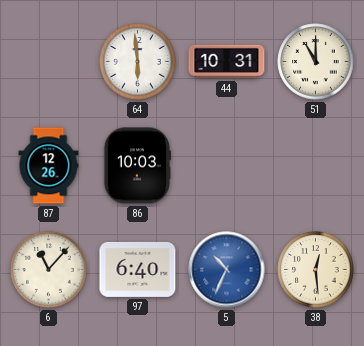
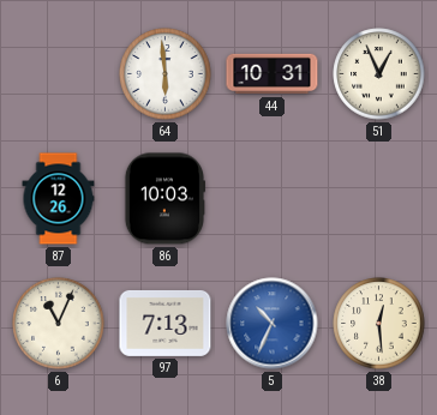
51: 11:00 -> 12:56
6: 11:07 -> 11:04
97: 6:40 -> 7:13
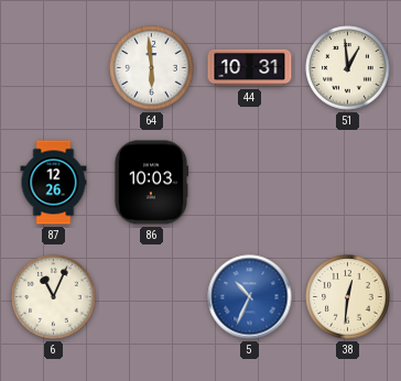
51: 12:56 -> 12:59
97: 7:13 -> none
38: 12:29 -> 12:31
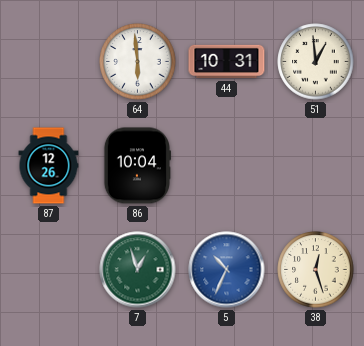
86: 10:03 -> 10:04
6: 11:04 -> none
7: none -> 12:57
38: 12:31 -> 12:27
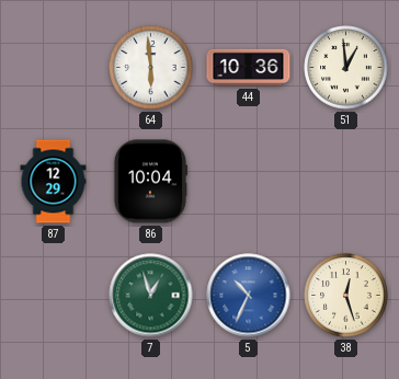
44: 10:31 -> 10:36
87: 12:26 -> 12:29
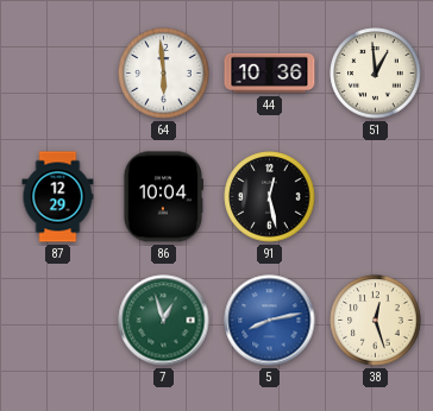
91: none -> 12:28
5: 10:34 -> 8:13
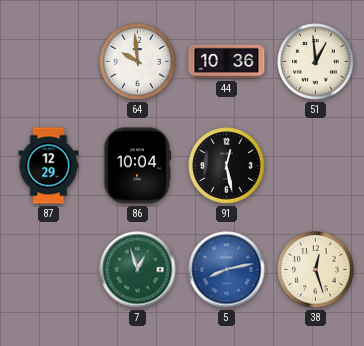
64: 5:59 -> 9:59
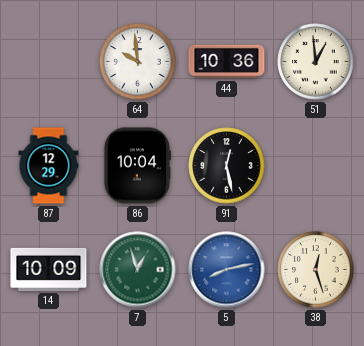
14: none -> 10:09
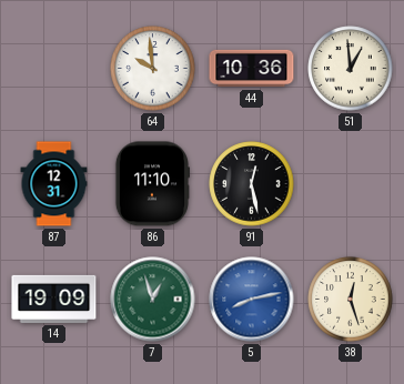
87: 12:29 -> 12:31
86: 10:04 -> 11:10
14: 10:09 -> 19:09
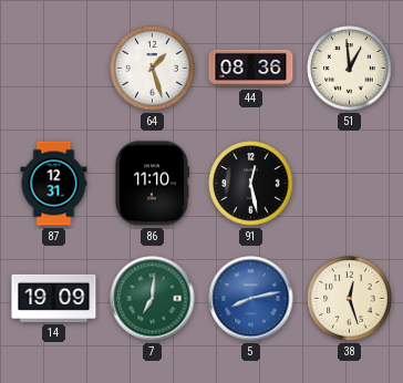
64: 9:59 -> 1:27
44: 10:36 -> 08:36
7: 12:57 -> 7:01
